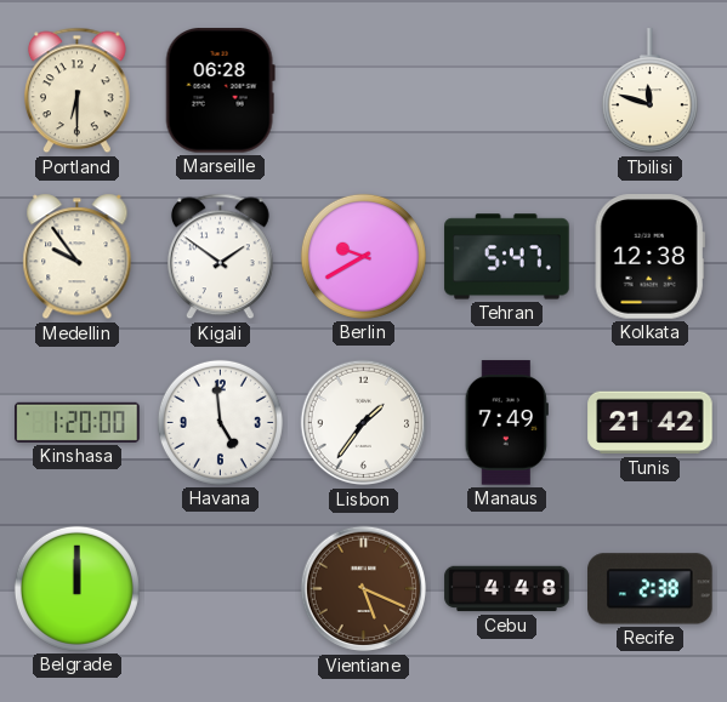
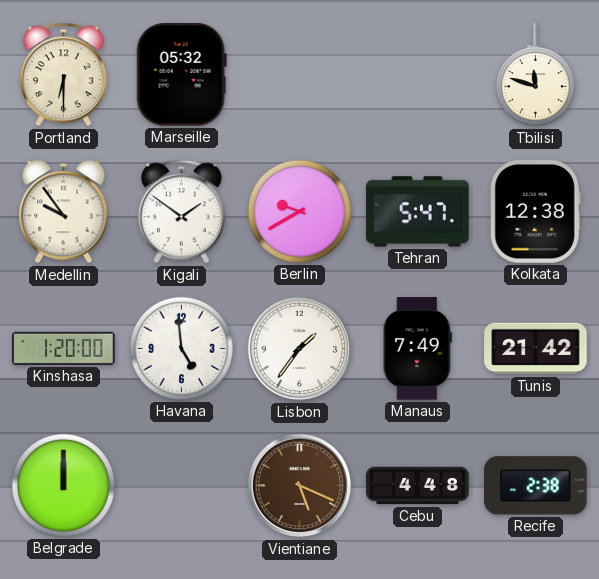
Marseille: 06:28 -> 05:32
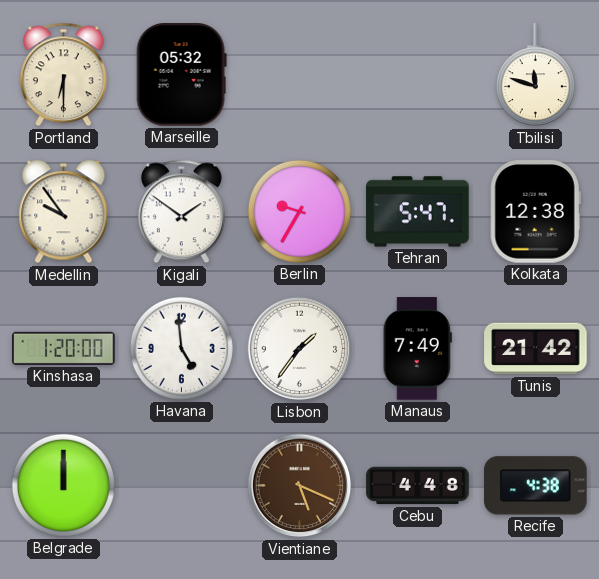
Berlin: 9:40 -> 9:35
Recife: 2:38 -> 4:38
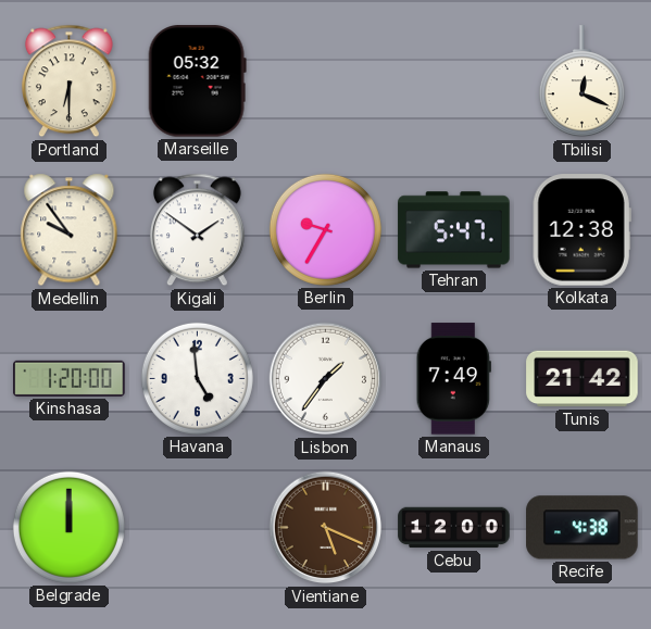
Tbilisi: 11:48 -> 12:19
Cebu: 4:48 -> 12:00
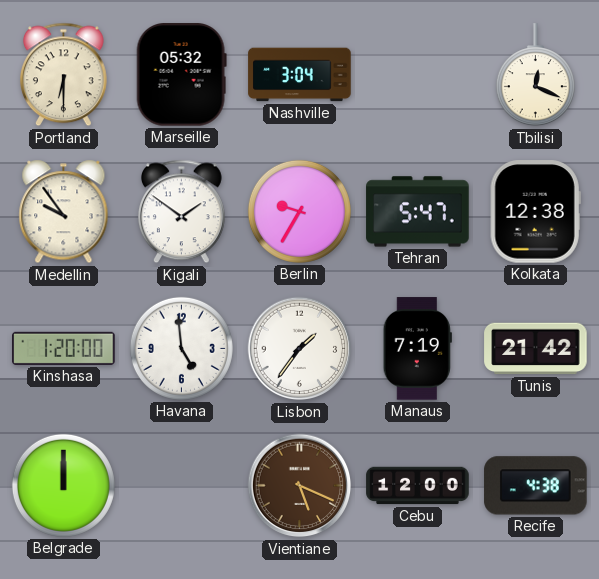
Nashville: none -> 3:04
Manaus: 7:49 -> 7:19
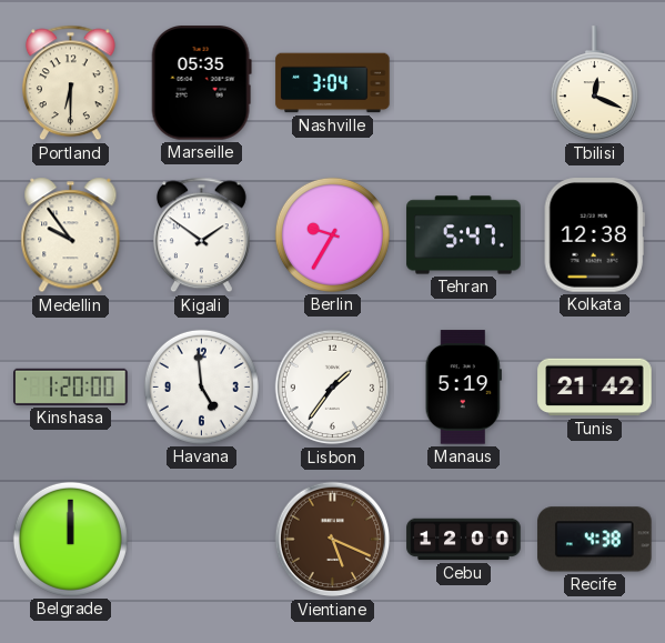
Marseille: 05:32 -> 05:35
Manaus: 7:19 -> 5:19
